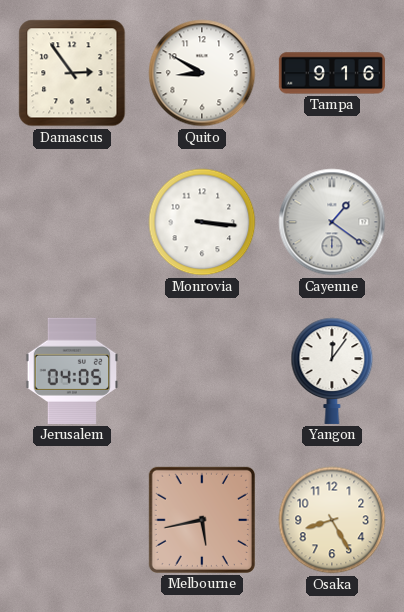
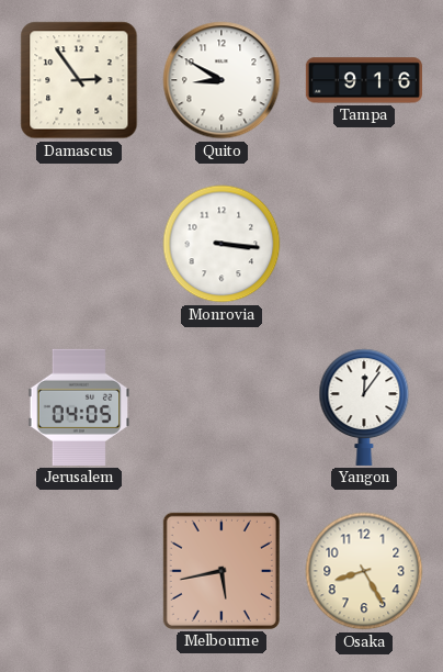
Cayenne: 1:21 -> none
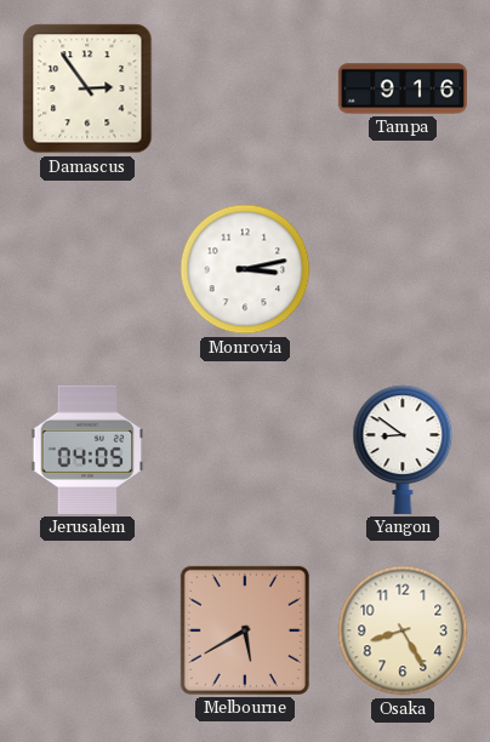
Quito: 8:50 -> none
Monrovia: 3:16 -> 3:13
Yangon: 12:06 -> 8:51
Melbourne: 5:43 -> 5:40
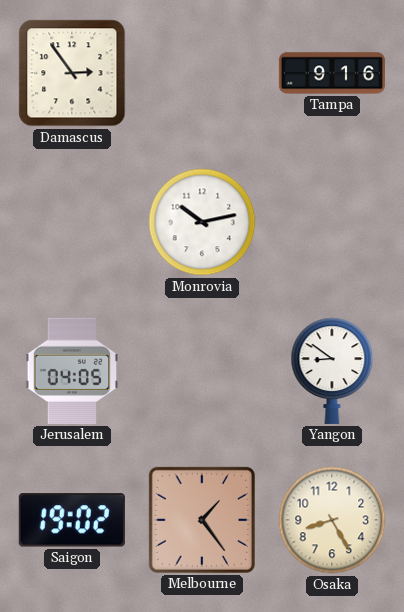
Monrovia: 3:13 -> 10:13
Saigon: none -> 19:02
Melbourne: 5:40 -> 1:24
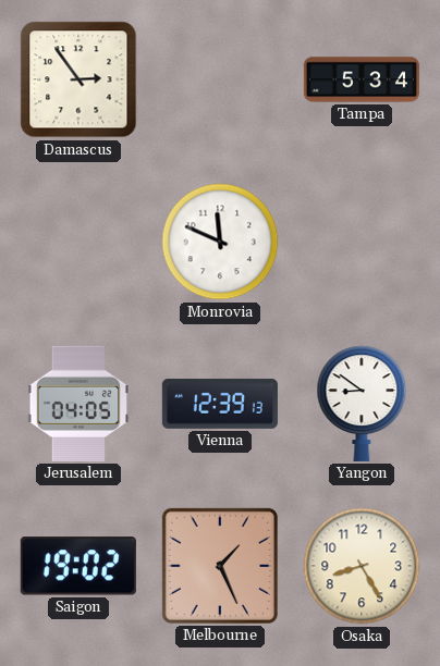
Tampa: 9:16 -> 5:34
Monrovia: 10:13 -> 11:49
Vienna: none -> 12:39
Melbourne: 1:24 -> 1:26
